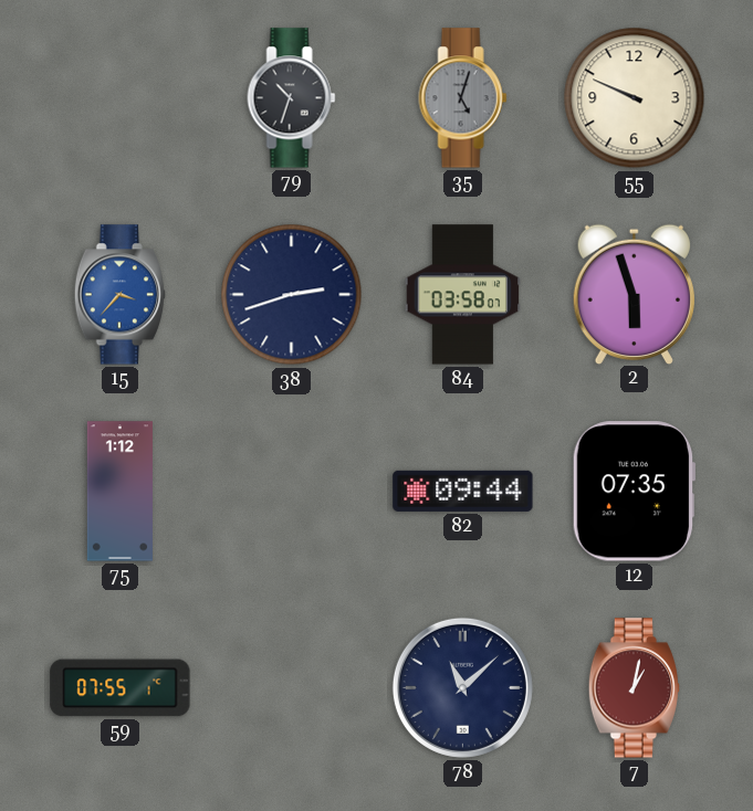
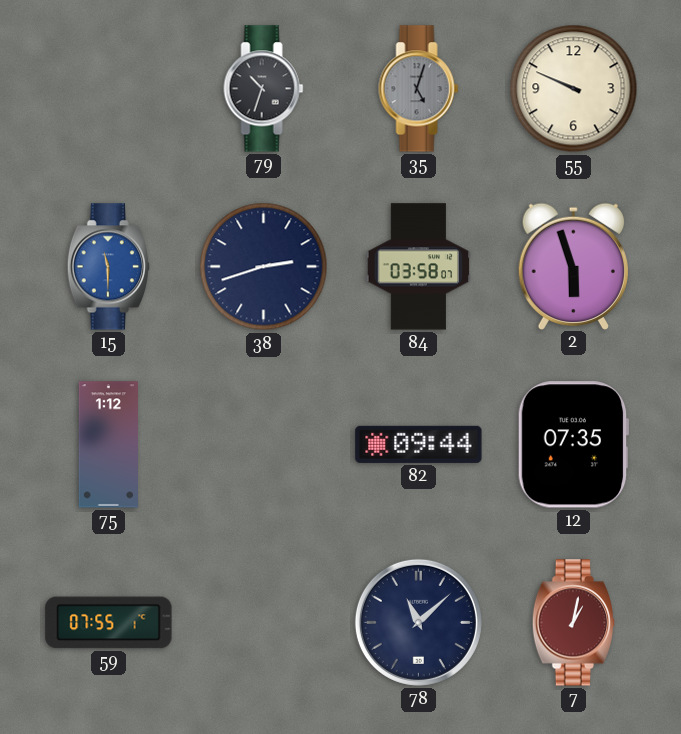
15: 3:37 -> 11:30
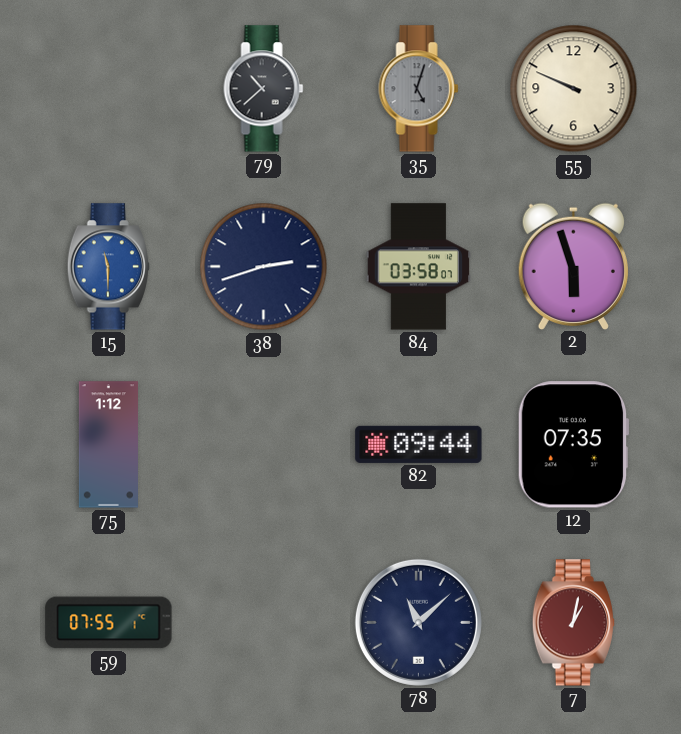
79: 10:33 -> 10:38
